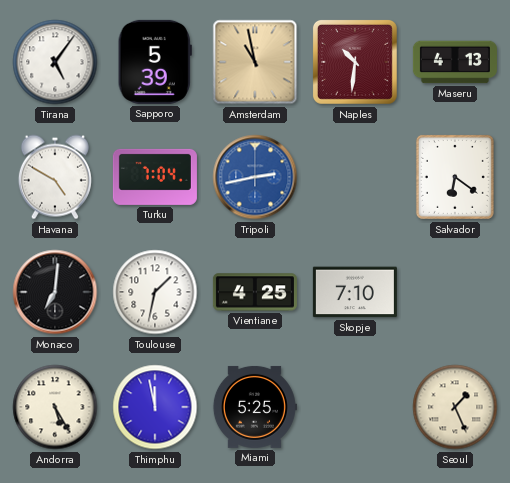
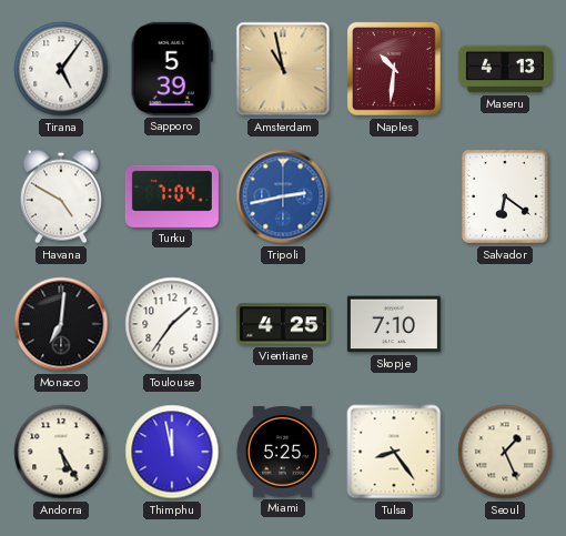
Toulouse: 1:32 -> 1:36
Tulsa: none -> 8:24
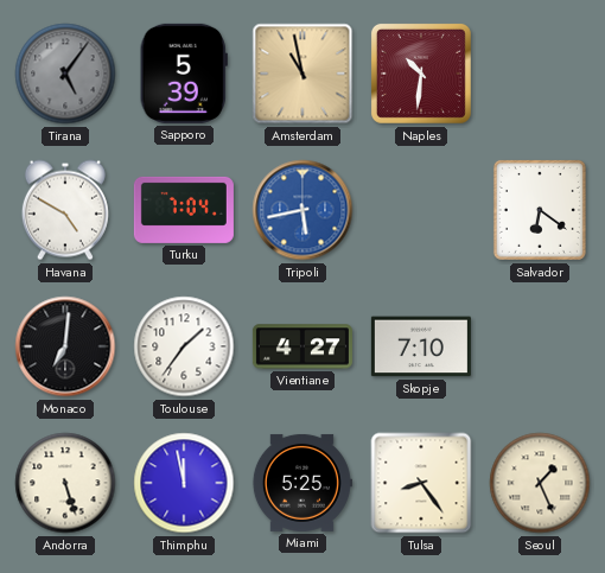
Tirana dial: white -> grey
Maseru: 4:13 -> none
Tripoli: 2:43 -> 5:43
Vientiane: 4:25 -> 4:27
Andorra: 5:25 -> 5:27
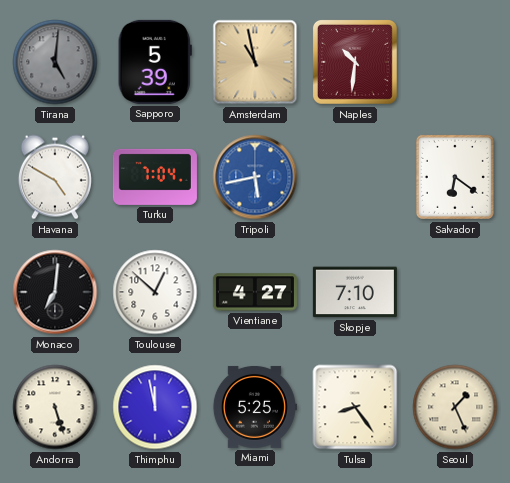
Tirana: 5:06 -> 5:01
Toulouse: 1:36 -> 12:52
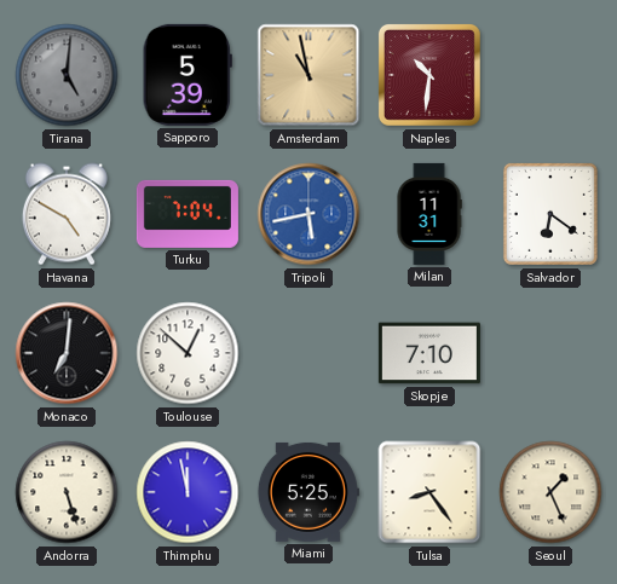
Milan: none -> 11:31
Vientiane: 4:27 -> none
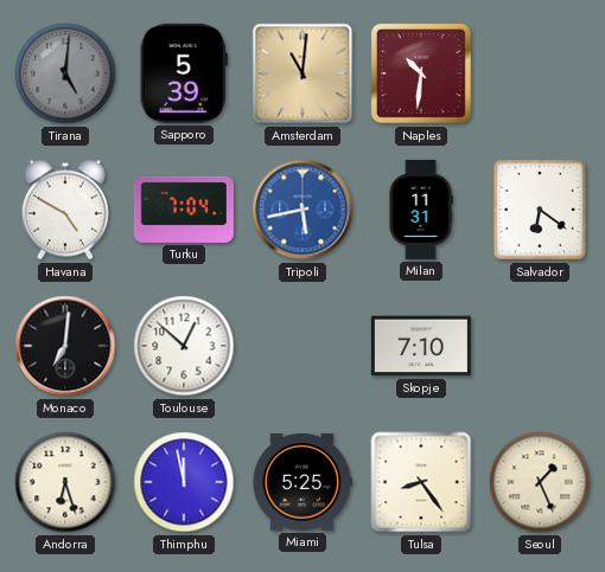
Amsterdam: 10:58 -> 11:01
Andorra: 5:27 -> 6:27
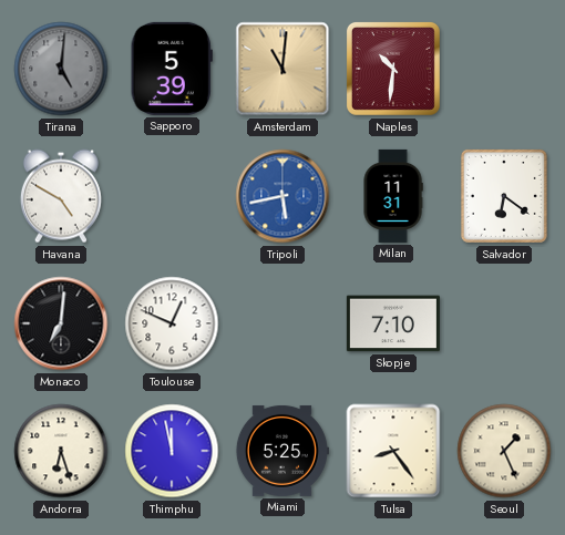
Turku: 7:04 -> none
Toulouse: 12:52 -> 12:49
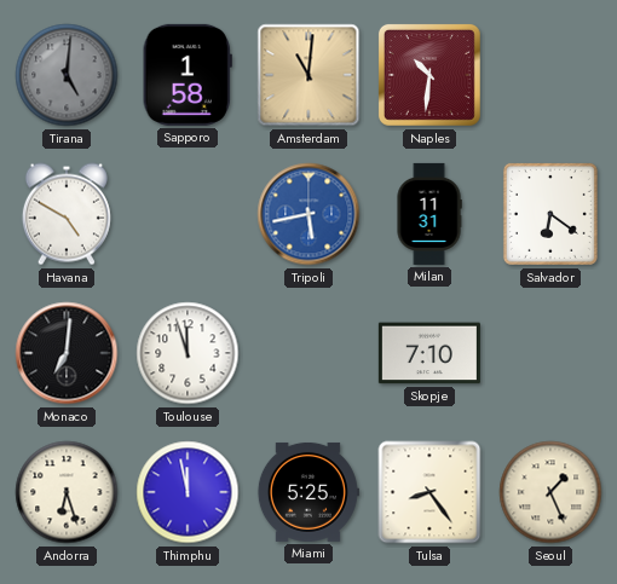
Sapporo: 5:39 -> 1:58
Toulouse: 12:49 -> 11:57
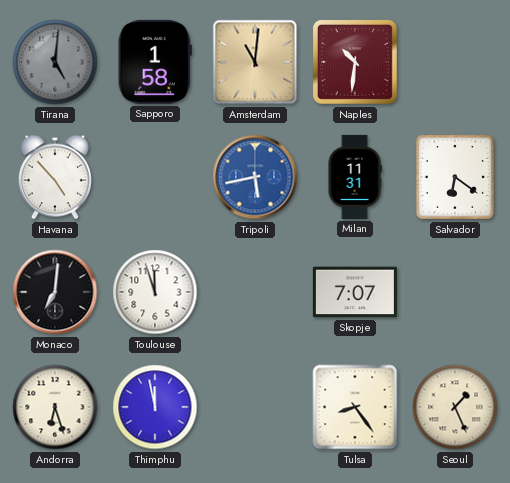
Havana: 4:50 -> 4:53
Skopje: 7:10 -> 7:07
Miami: 5:25 -> none
